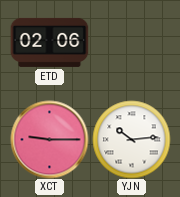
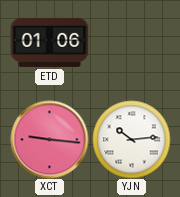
ETD: 02:06 -> 01:06
XCT: 9:15 -> 9:16
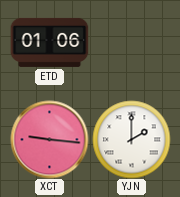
YJN: 10:14 -> 2:00
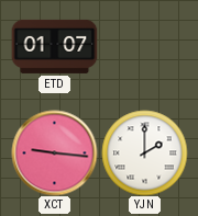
ETD: 01:06 -> 01:07
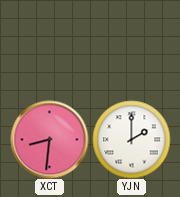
ETD: 01:07 -> none
XCT: 9:16 -> 8:31
